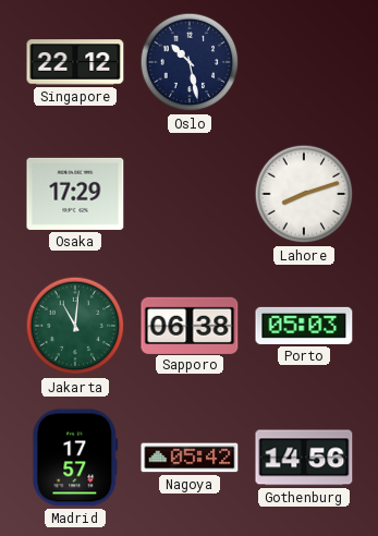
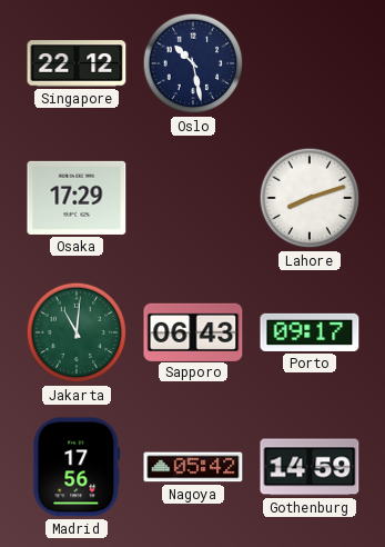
Sapporo: 06:38 -> 06:43
Porto: 05:03 -> 09:17
Madrid: 17:57 -> 17:56
Gothenburg: 14:56 -> 14:59
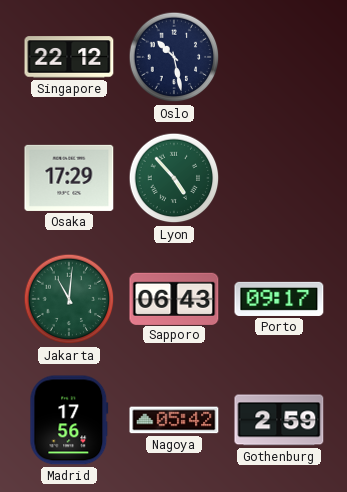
Lyon: none -> 4:53
Lahore: 8:12 -> none
Gothenburg: 14:59 -> 2:59
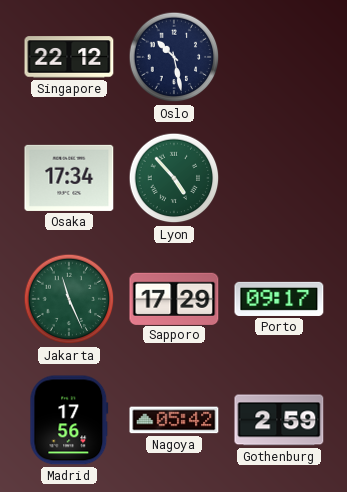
Osaka: 17:29 -> 17:34
Jakarta: 11:01 -> 11:26
Sapporo: 06:43 -> 17:29
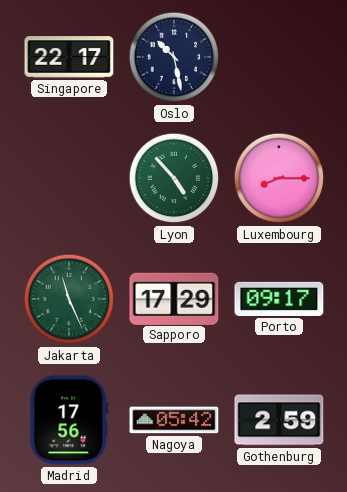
Singapore: 22:12 -> 22:17
Osaka: 17:34 -> none
Luxembourg: none -> 8:15
